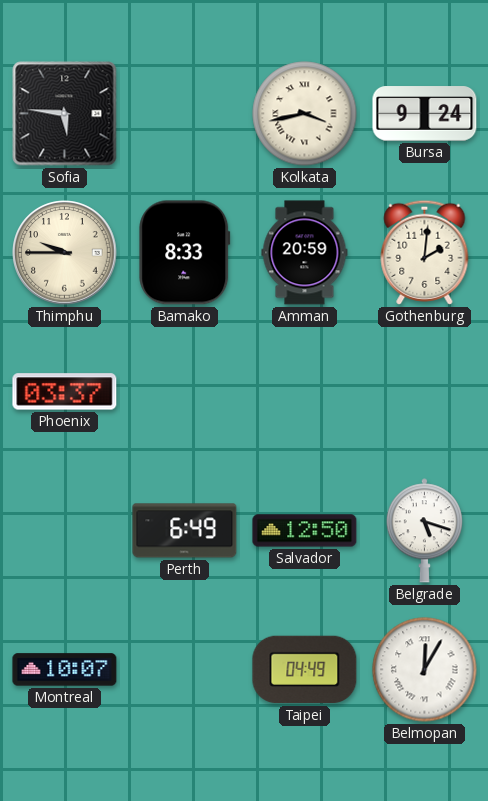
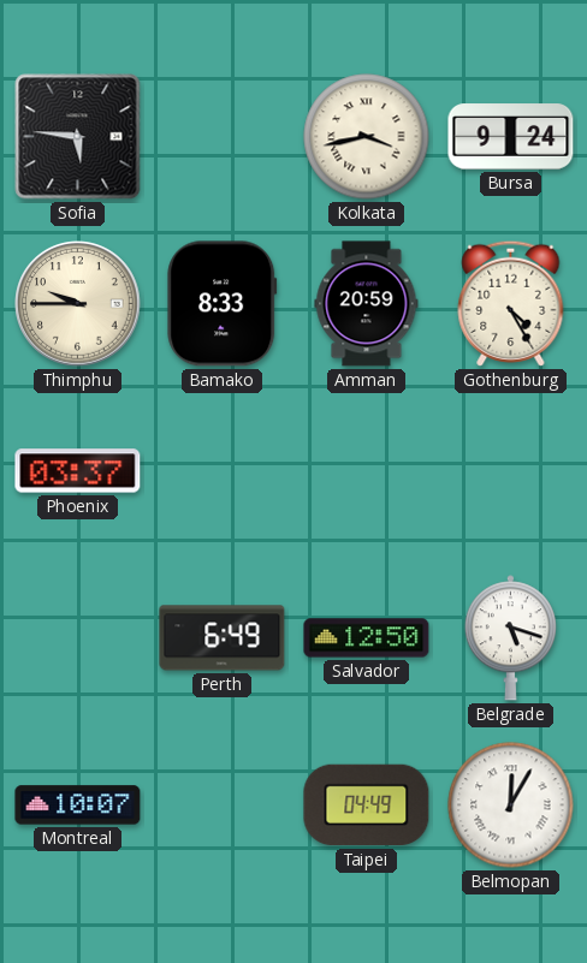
Gothenburg: 2:01 -> 4:25
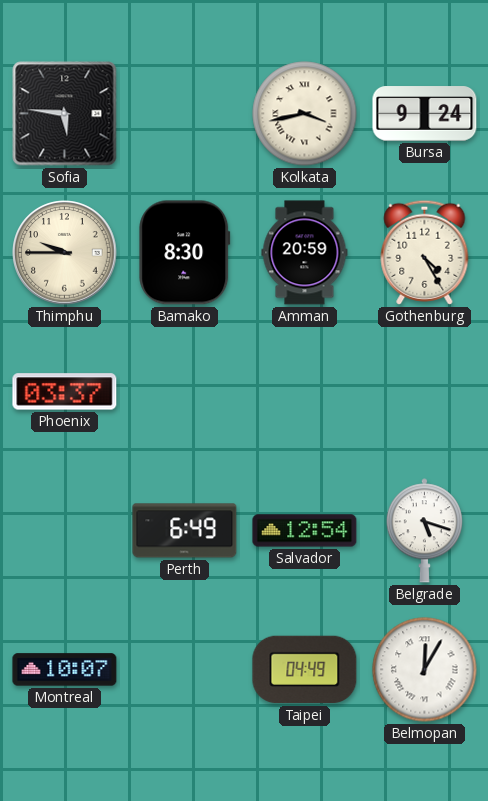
Bamako: 8:33 -> 8:30
Salvador: 12:50 -> 12:54
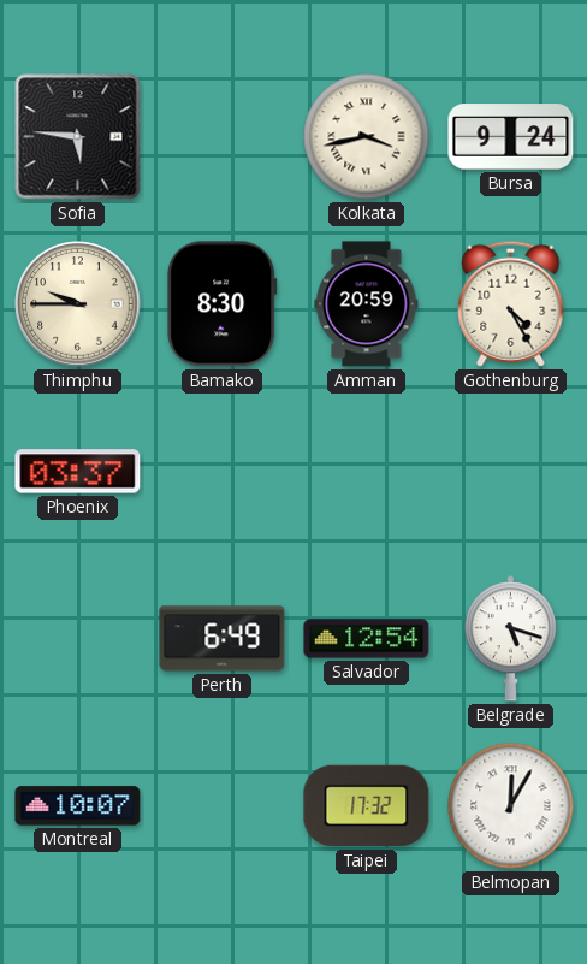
Taipei: 04:49 -> 17:32
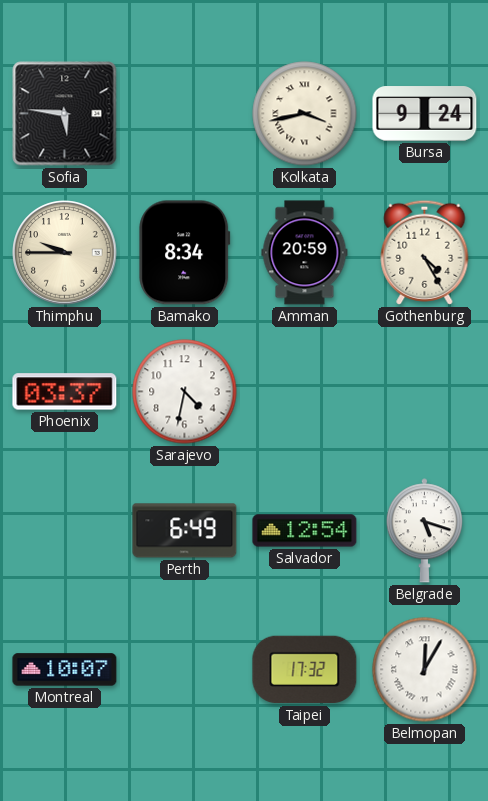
Bamako: 8:30 -> 8:34
Sarajevo: none -> 4:32
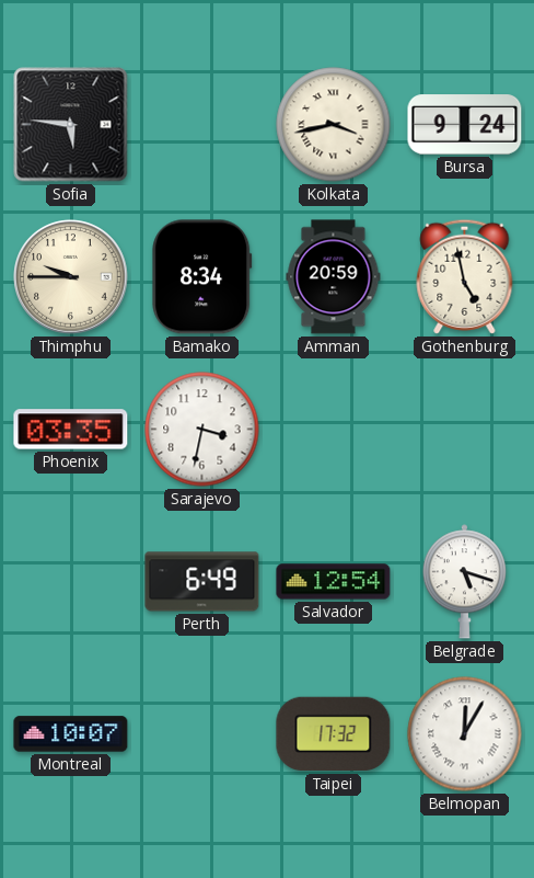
Gothenburg: 4:25 -> 4:58
Phoenix: 03:37 -> 03:35
Sarajevo: 4:32 -> 3:32
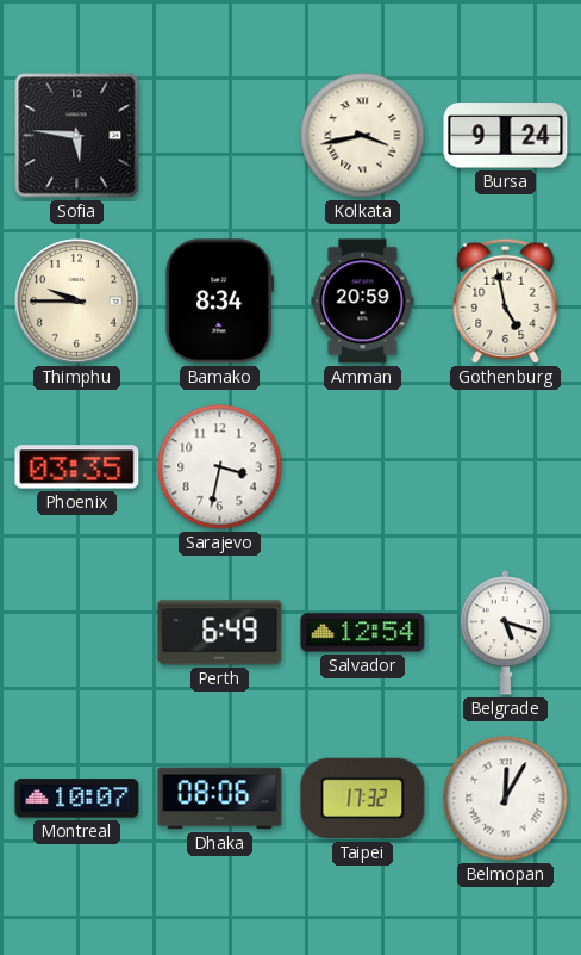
Dhaka: none -> 08:06
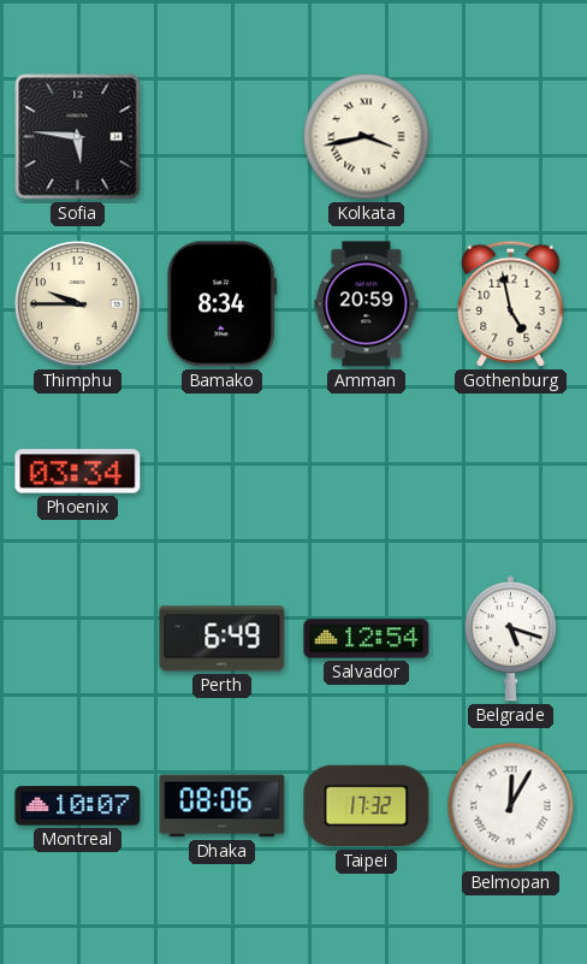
Bursa: 9:24 -> none
Phoenix: 03:35 -> 03:34
Sarajevo: 3:32 -> none
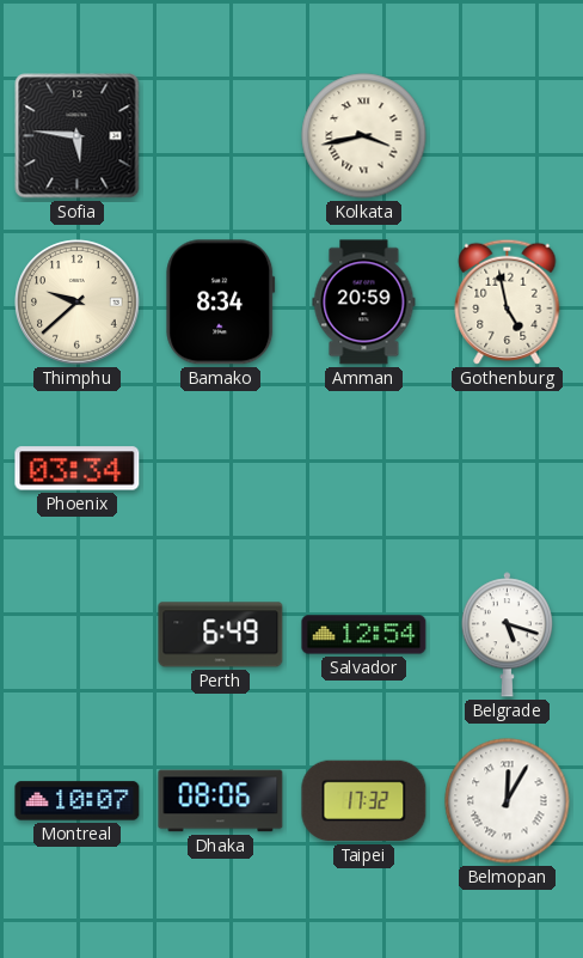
Thimphu: 9:45 -> 9:38
